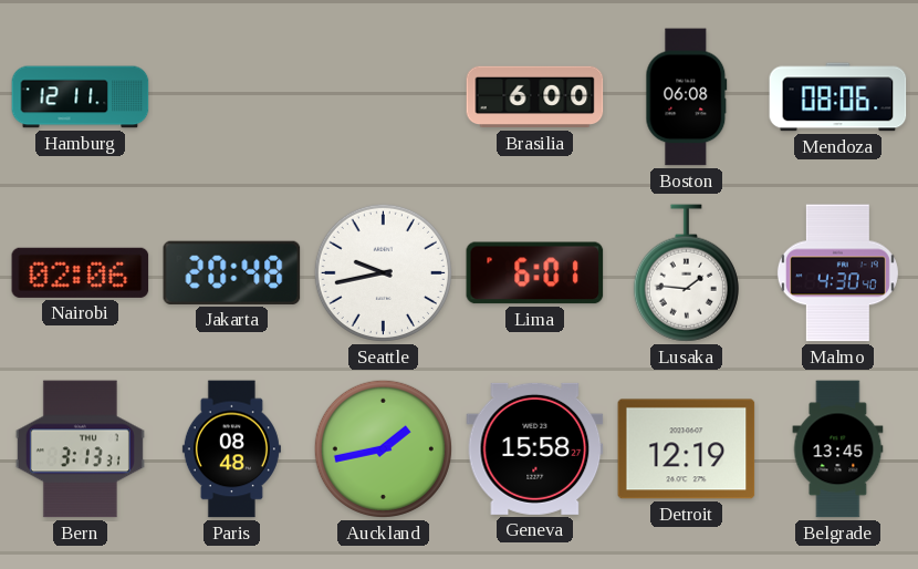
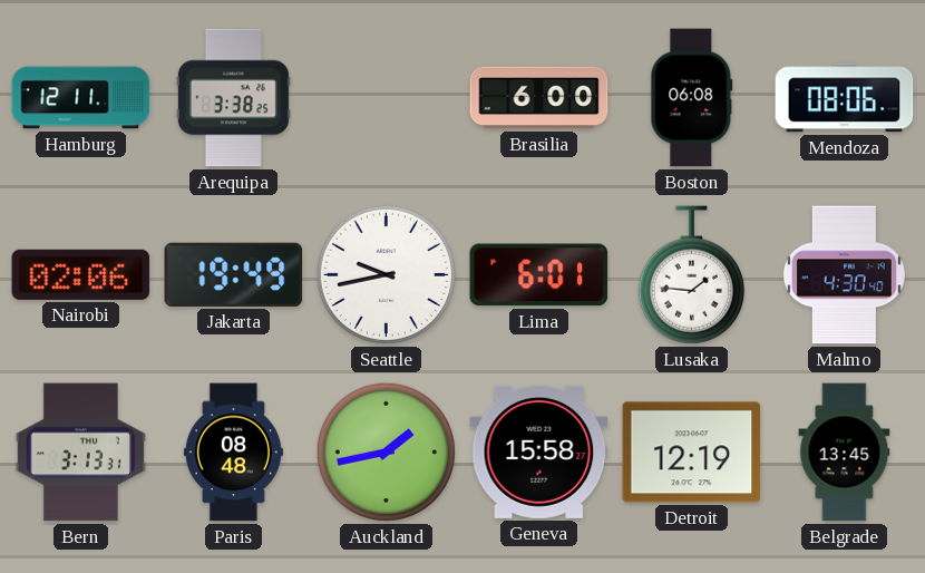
Arequipa: none -> 3:38
Jakarta: 20:48 -> 19:49
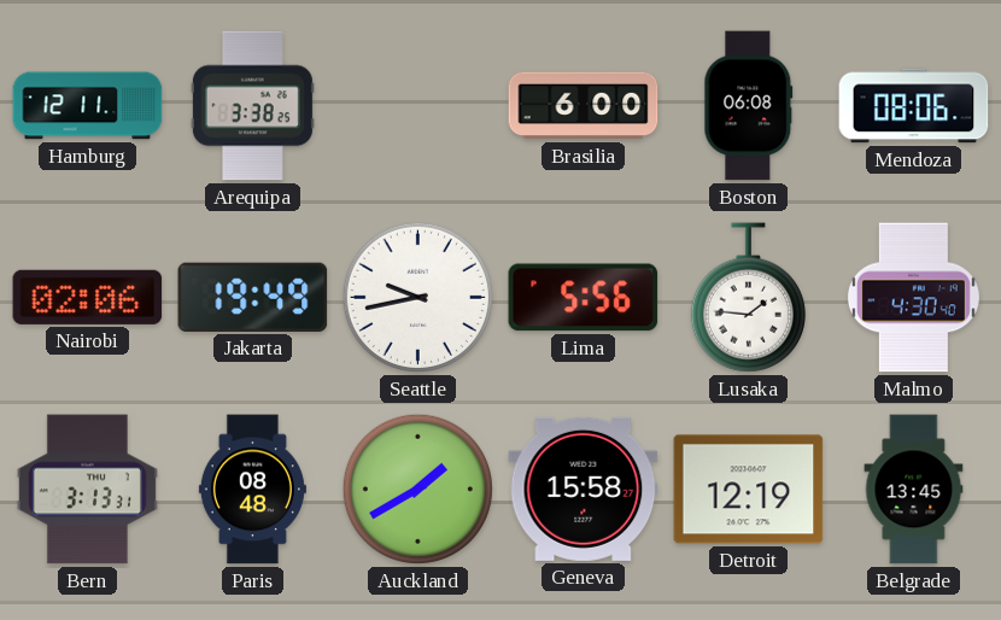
Lima: 6:01 -> 5:56
Auckland: 1:43 -> 1:40
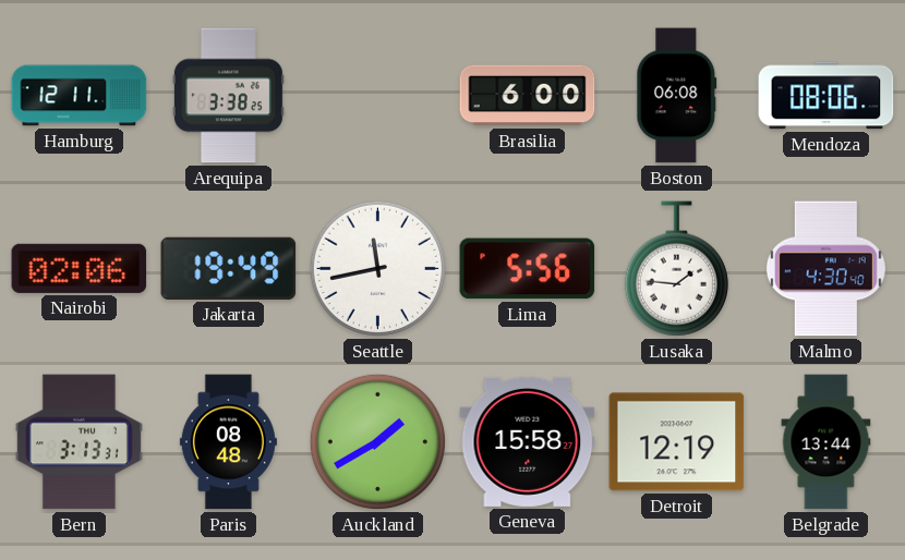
Seattle: 9:43 -> 11:43
Belgrade: 13:45 -> 13:44
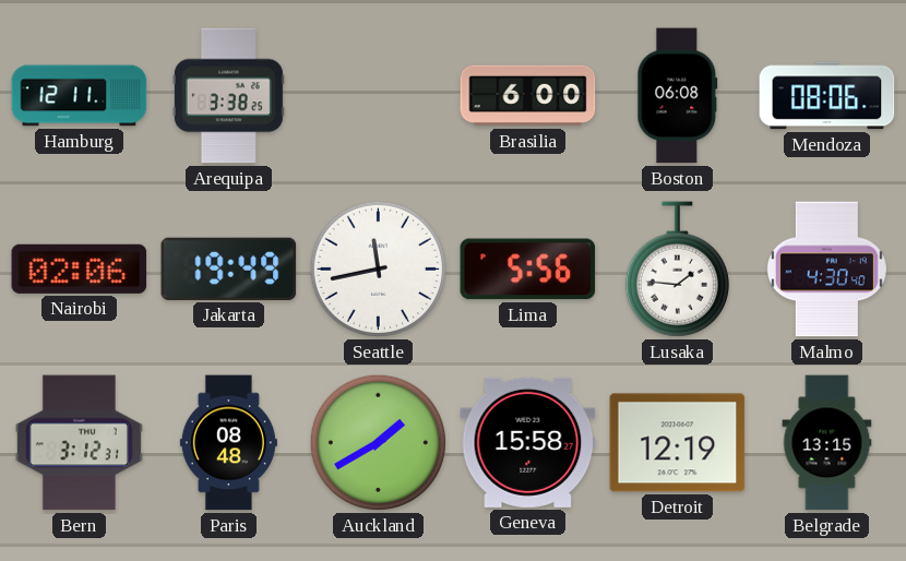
Bern: 3:13 -> 3:12
Belgrade: 13:44 -> 13:15
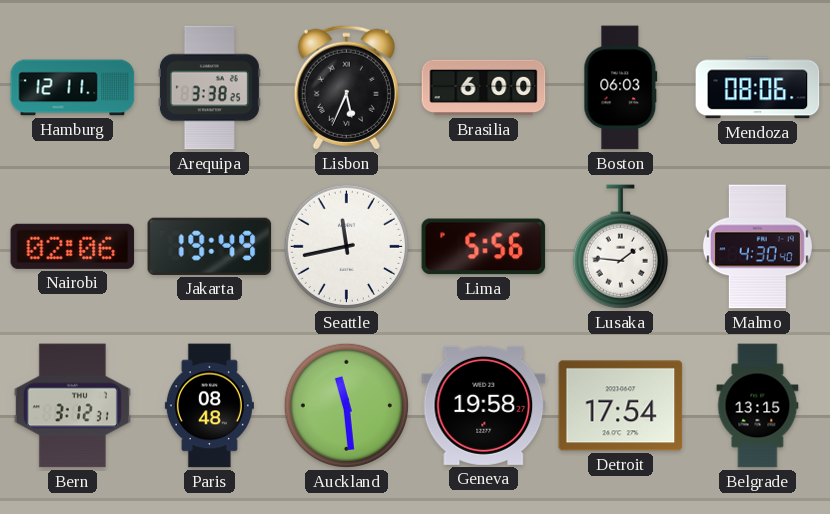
Lisbon: none -> 5:34
Boston: 06:08 -> 06:03
Auckland: 1:40 -> 11:29
Geneva: 15:58 -> 19:58
Detroit: 12:19 -> 17:54
